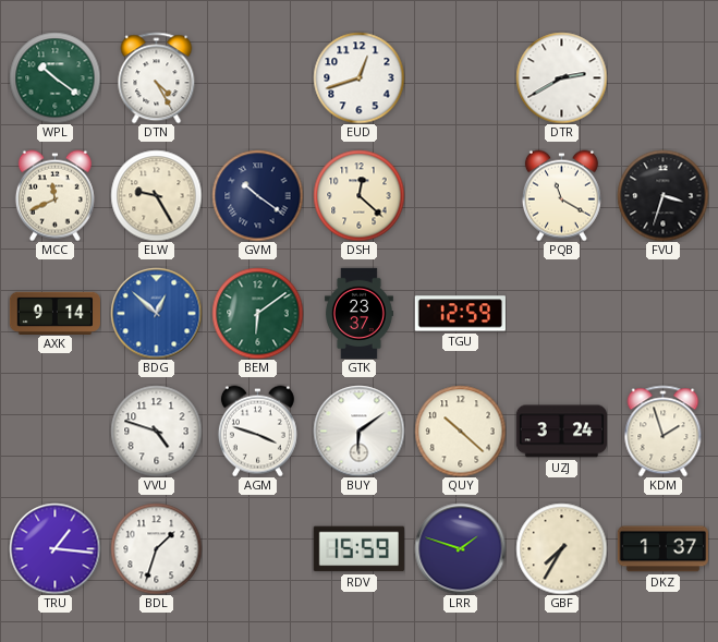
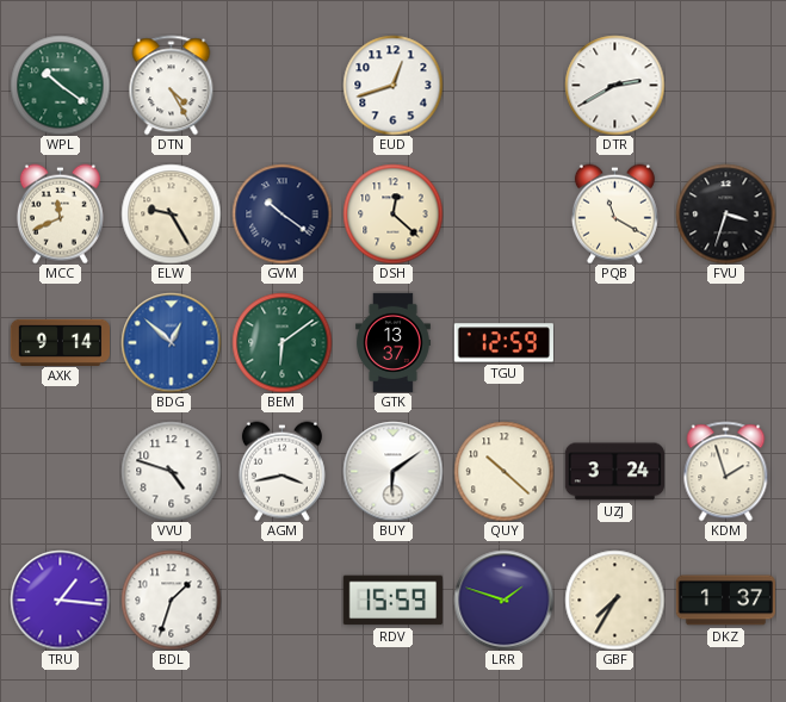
GTK: 23:37 -> 13:37
AGM: 3:48 -> 3:43
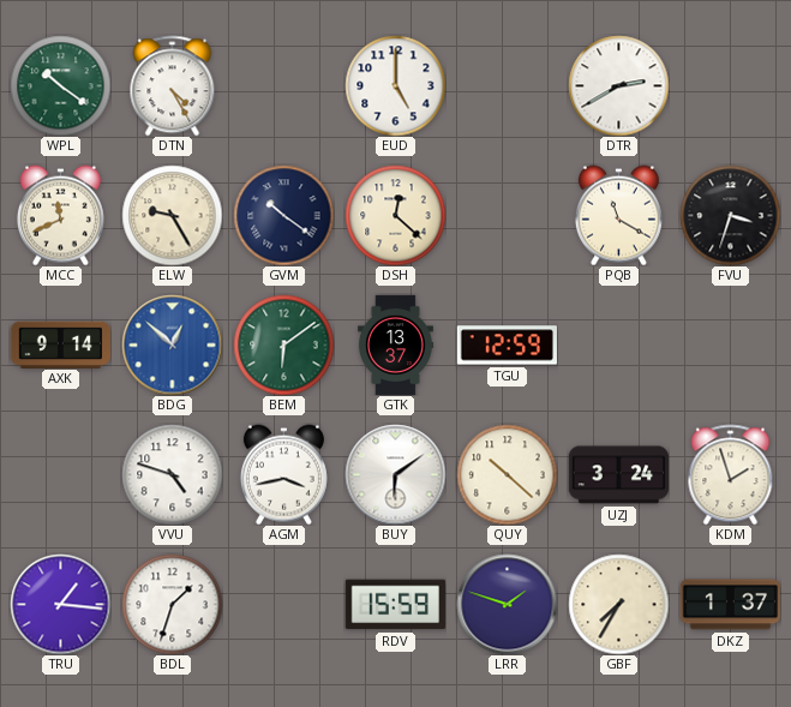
EUD: 12:42 -> 5:00
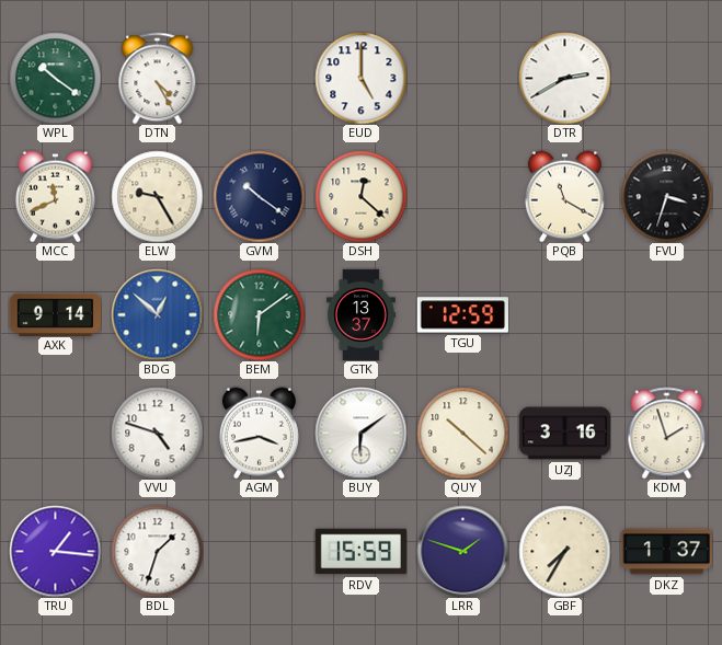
UZJ: 3:24 -> 3:16
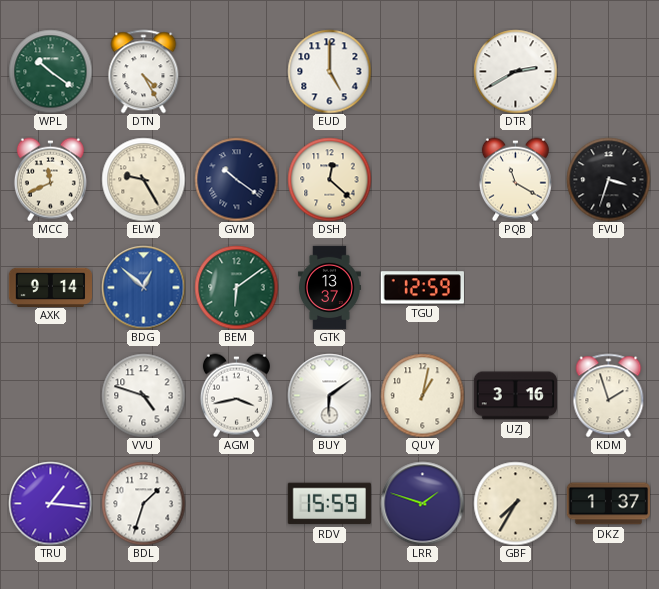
QUY: 10:22 -> 1:02
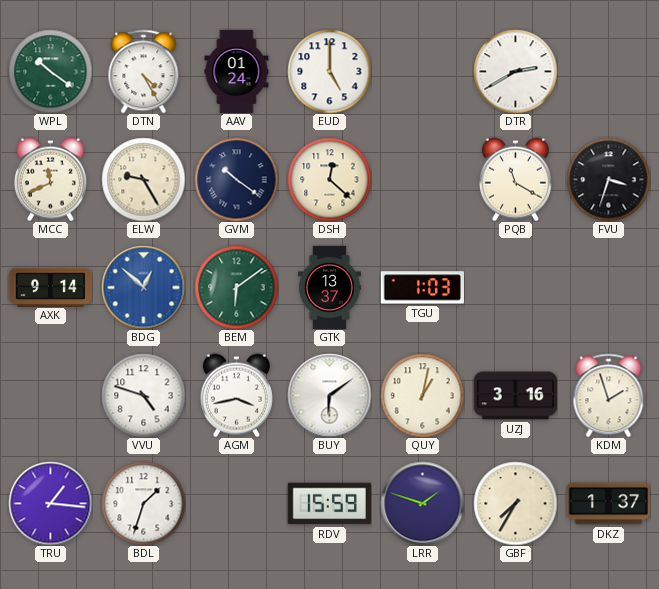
AAV: none -> 01:24
TGU: 12:59 -> 1:03
